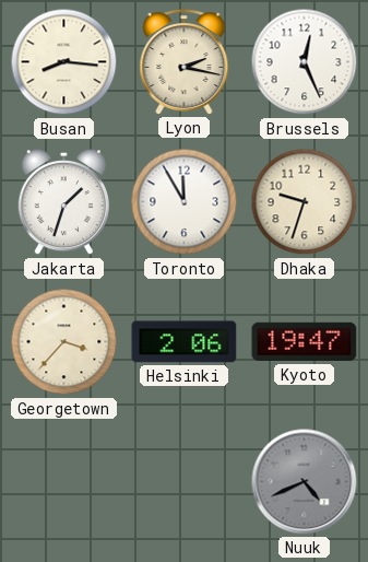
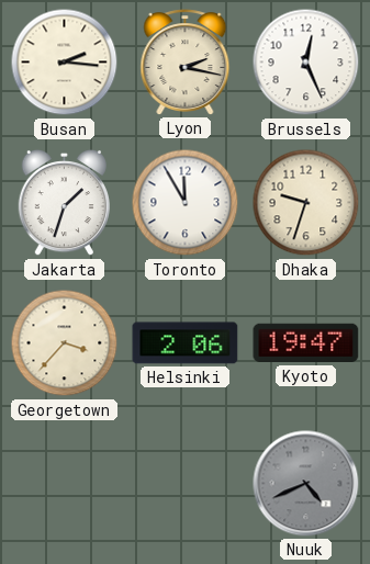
Busan: 8:16 -> 2:16
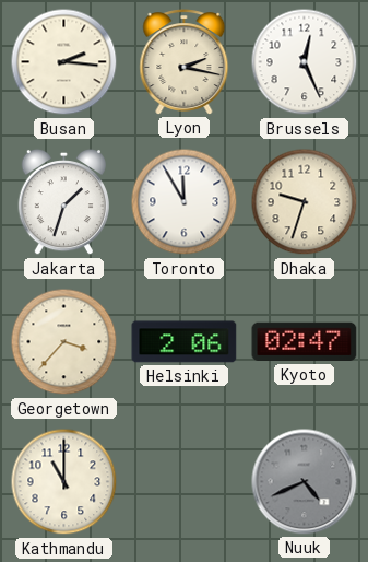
Kyoto: 19:47 -> 02:47
Kathmandu: none -> 11:00
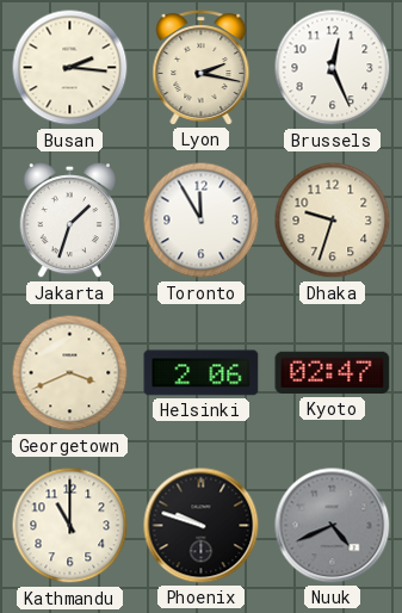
Georgetown: 3:37 -> 3:41
Phoenix: none -> 9:48
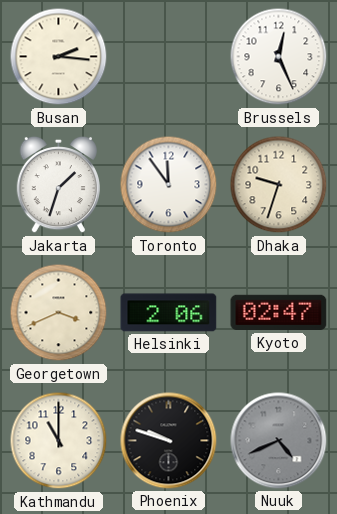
Lyon: 2:17 -> none
Toronto: 11:55 -> 11:54
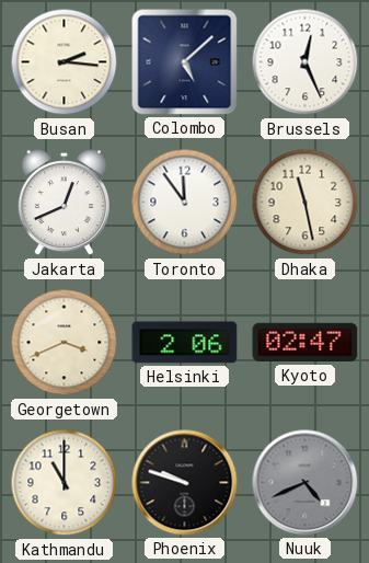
Colombo: none -> 5:08
Jakarta: 1:33 -> 12:41
Dhaka: 9:33 -> 11:28
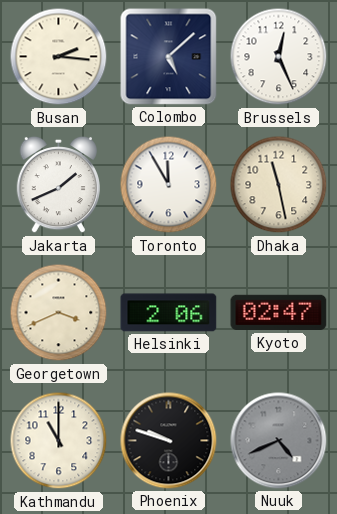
Jakarta: 12:41 -> 1:41
Toronto: 11:54 -> 11:55
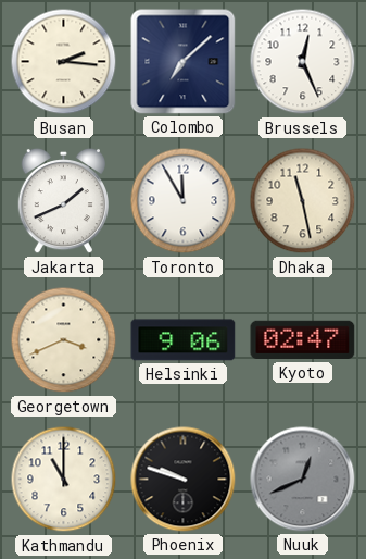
Colombo: 5:08 -> 7:08
Helsinki: 2:06 -> 9:06
Nuuk: 4:41 -> 12:41
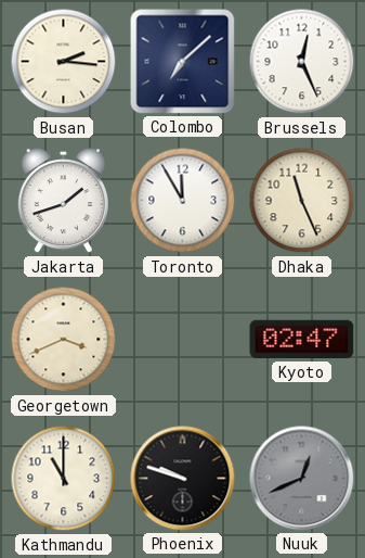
Jakarta: 1:41 -> 1:42
Dhaka: 11:28 -> 11:26
Helsinki: 9:06 -> none
